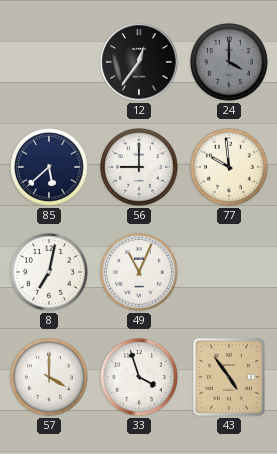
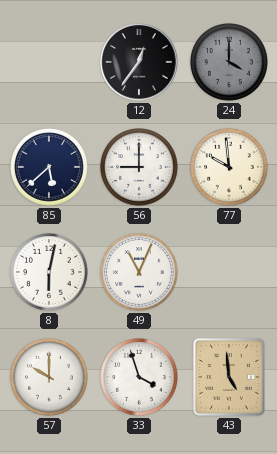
8: 7:02 -> 6:02
57: 4:00 -> 10:00
43: 4:54 -> 4:59
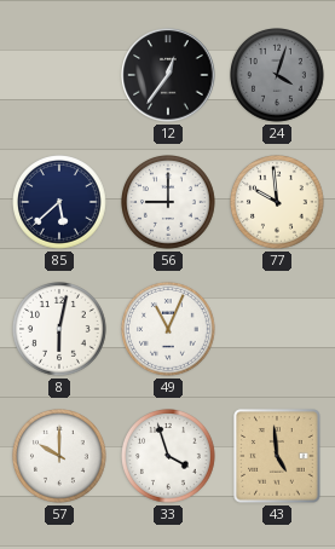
24: 4:00 -> 4:03
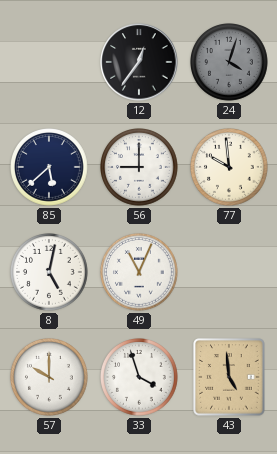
8: 6:02 -> 5:02
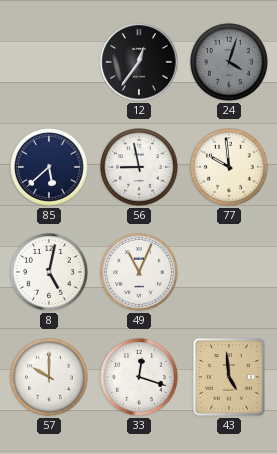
56: 9:00 -> 8:58
33: 3:57 -> 12:18
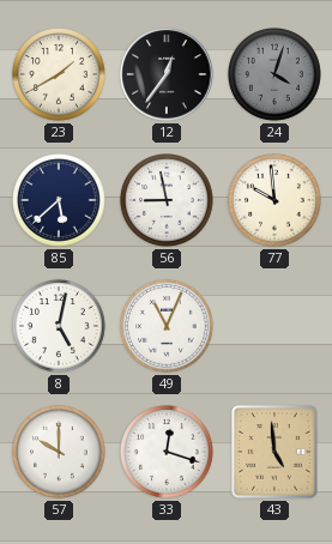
23: none -> 1:40
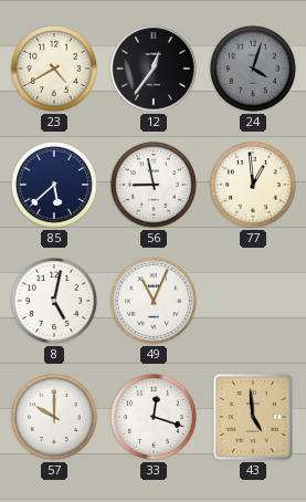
23: 1:40 -> 4:40
77: 9:59 -> 12:59
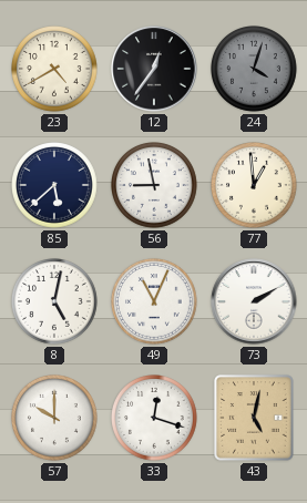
73: none -> 2:10
43: 4:59 -> 5:02
